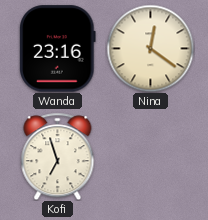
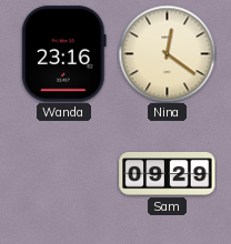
Kofi: 6:57 -> none
Sam: none -> 09:29
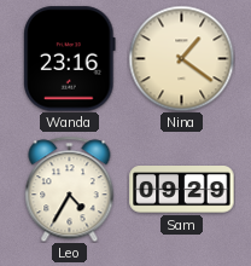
Nina: 12:21 -> 1:21
Leo: none -> 4:35
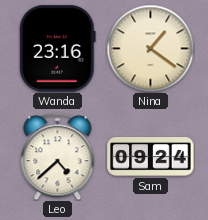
Leo: 4:35 -> 4:38
Sam: 09:29 -> 09:24
